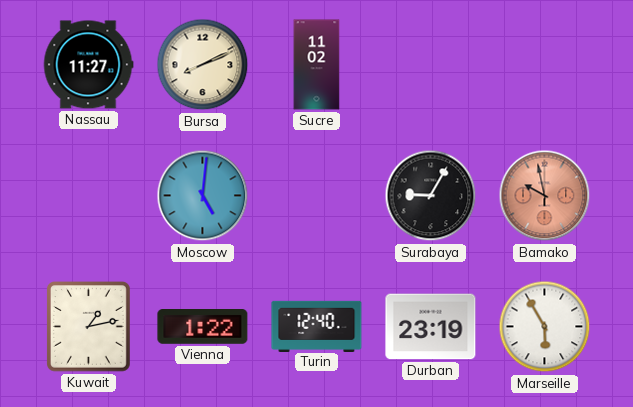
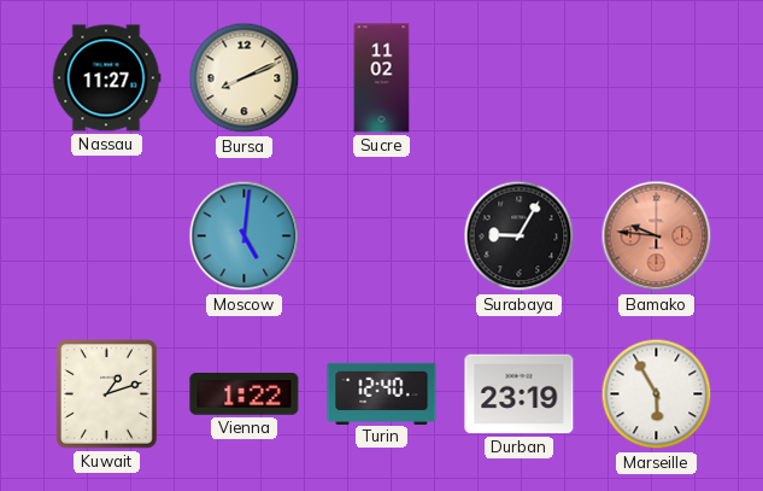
Bamako: 9:58 -> 9:46
Kuwait: 1:13 -> 1:12
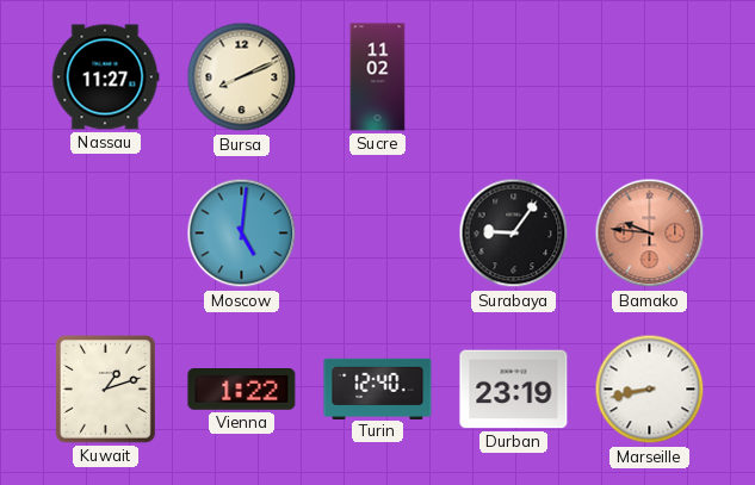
Surabaya: 9:05 -> 9:06
Marseille: 5:55 -> 8:43
